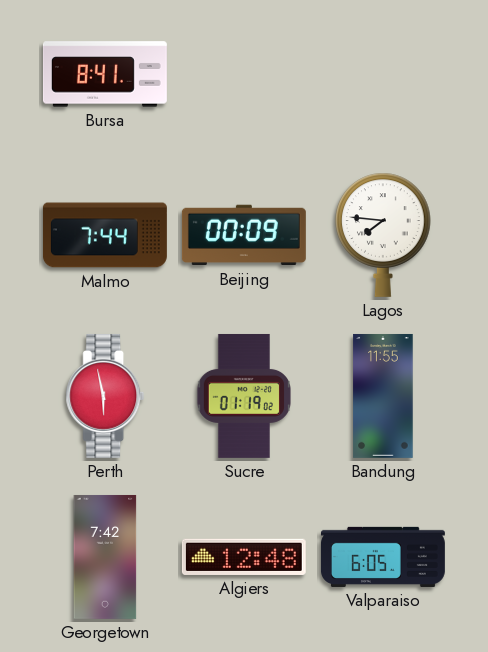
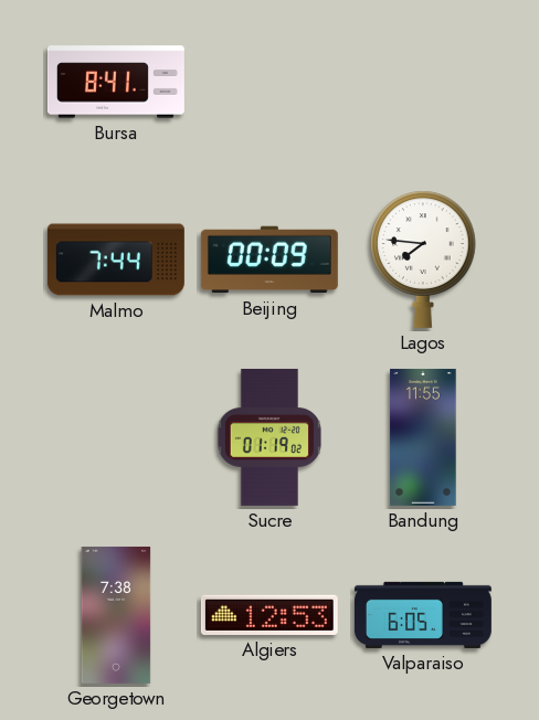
Perth: 5:58 -> none
Georgetown: 7:42 -> 7:38
Algiers: 12:48 -> 12:53
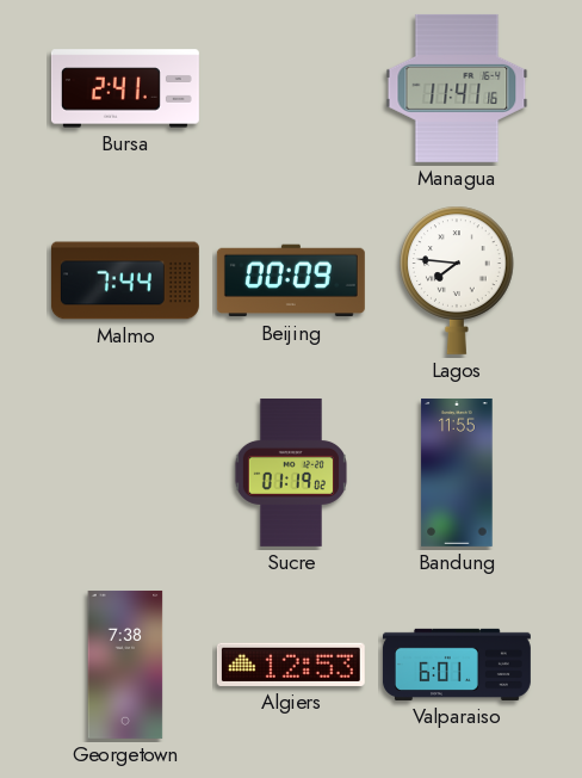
Bursa: 8:41 -> 2:41
Managua: none -> 11:41
Valparaiso: 6:05 -> 6:01
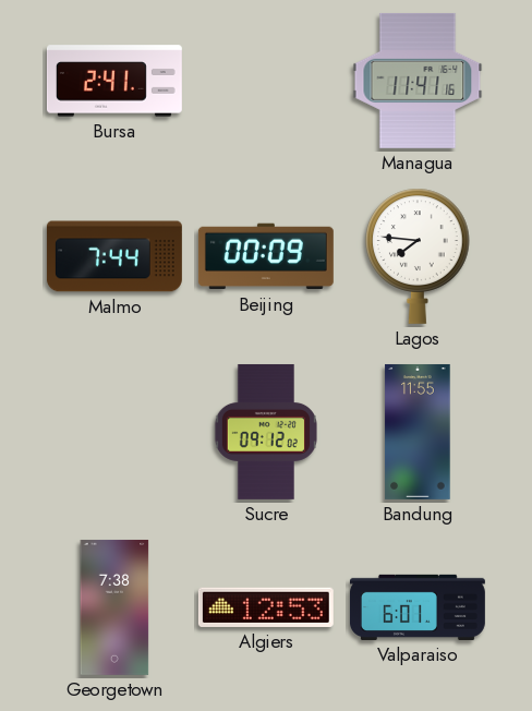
Sucre: 01:19 -> 09:12
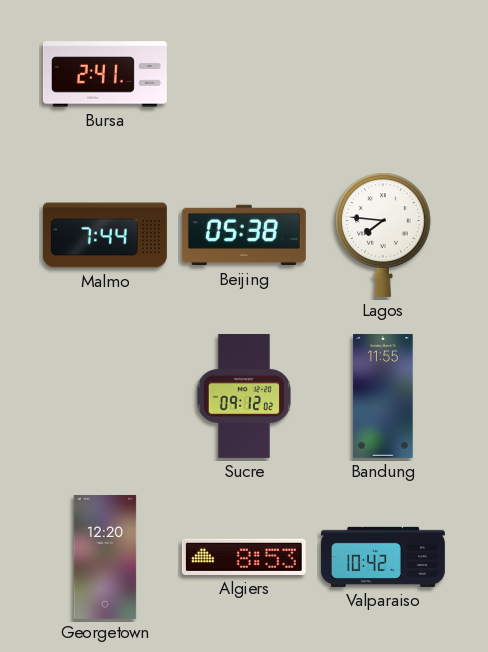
Managua: 11:41 -> none
Beijing: 00:09 -> 05:38
Georgetown: 7:38 -> 12:20
Algiers: 12:53 -> 8:53
Valparaiso: 6:01 -> 10:42
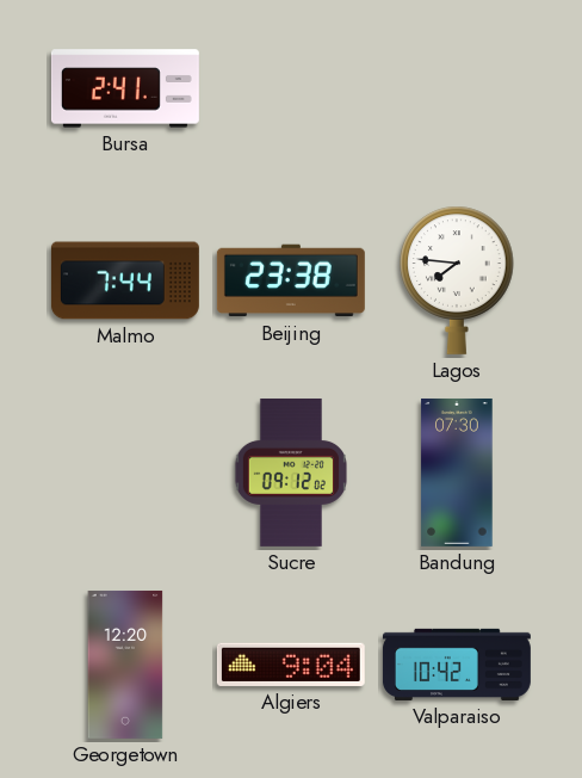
Beijing: 05:38 -> 23:38
Bandung: 11:55 -> 07:30
Algiers: 8:53 -> 9:04
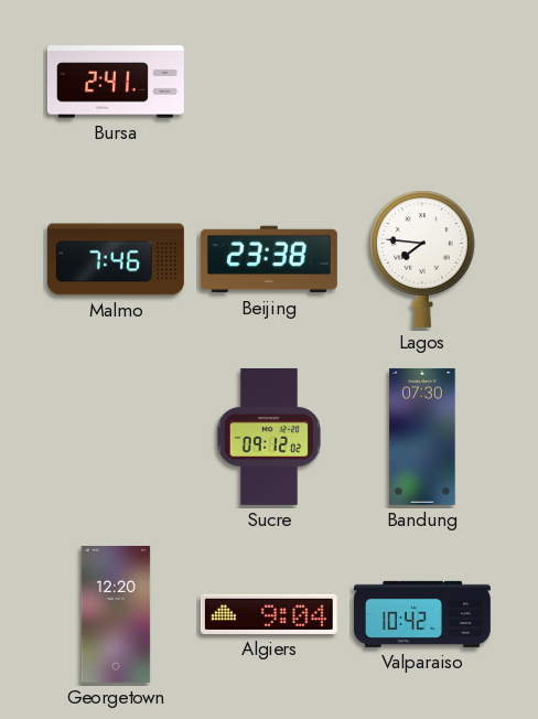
Malmo: 7:44 -> 7:46
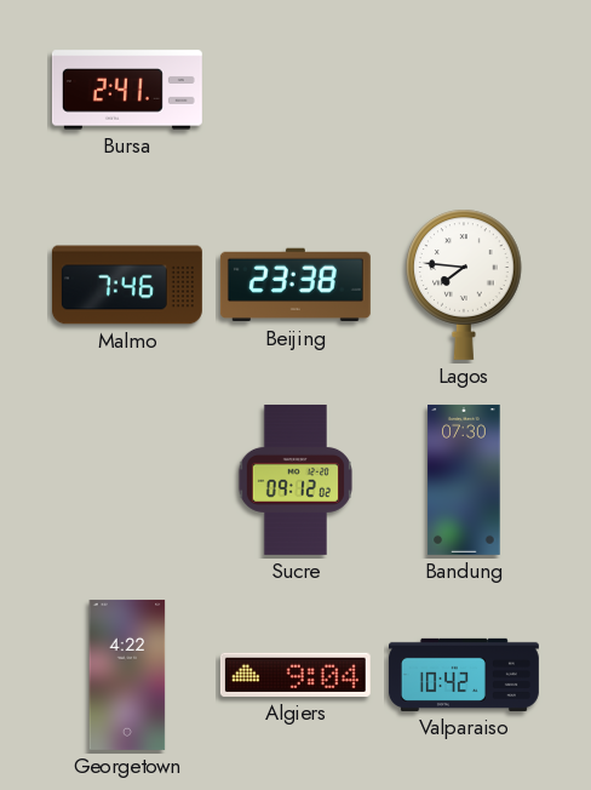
Georgetown: 12:20 -> 4:22
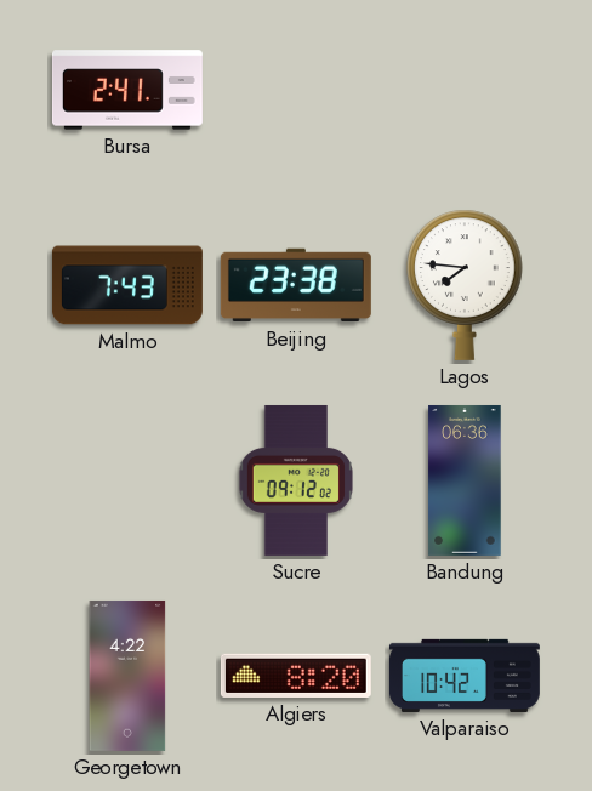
Malmo: 7:46 -> 7:43
Bandung: 07:30 -> 06:36
Algiers: 9:04 -> 8:20
